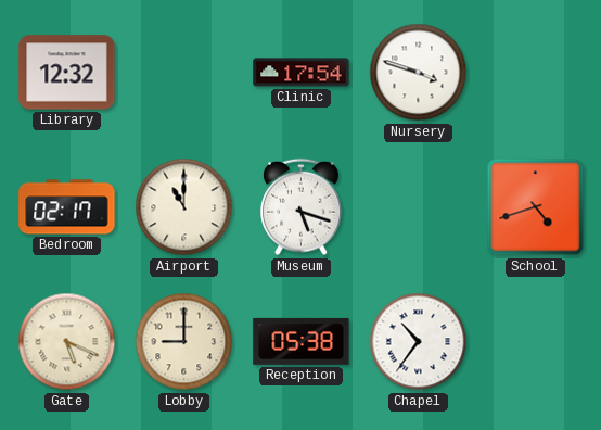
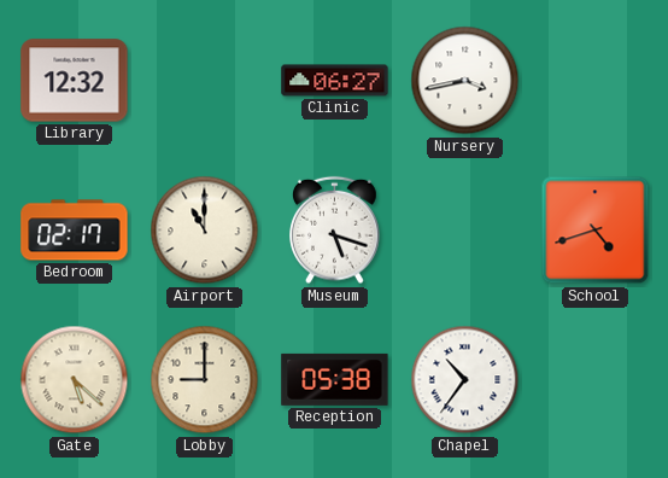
Clinic: 17:54 -> 06:27
Nursery: 3:48 -> 3:43
Gate: 5:19 -> 5:22
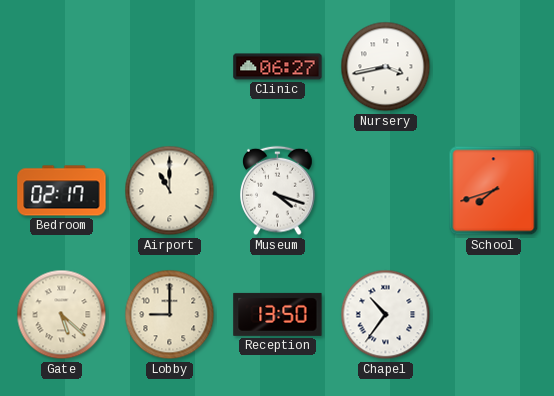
Library: 12:32 -> none
Museum: 5:18 -> 4:18
School: 4:42 -> 7:42
Reception: 05:38 -> 13:50
